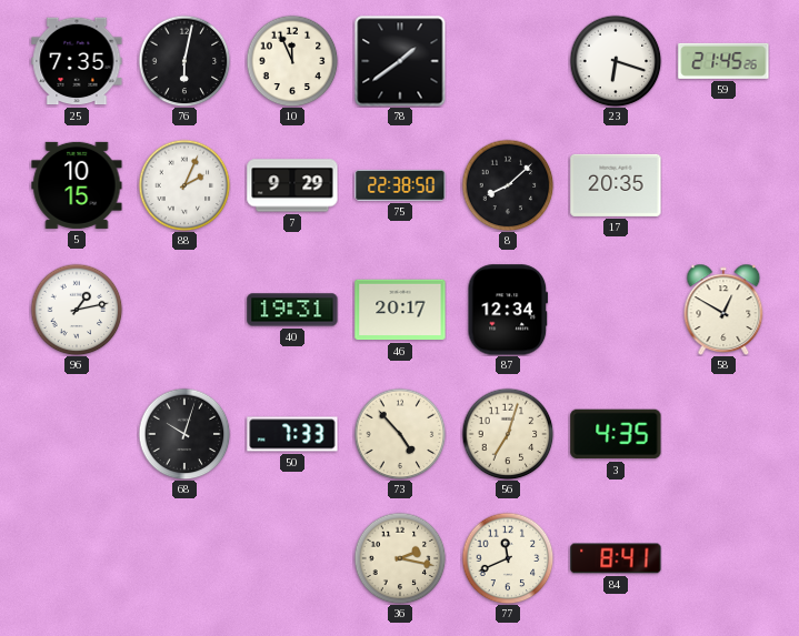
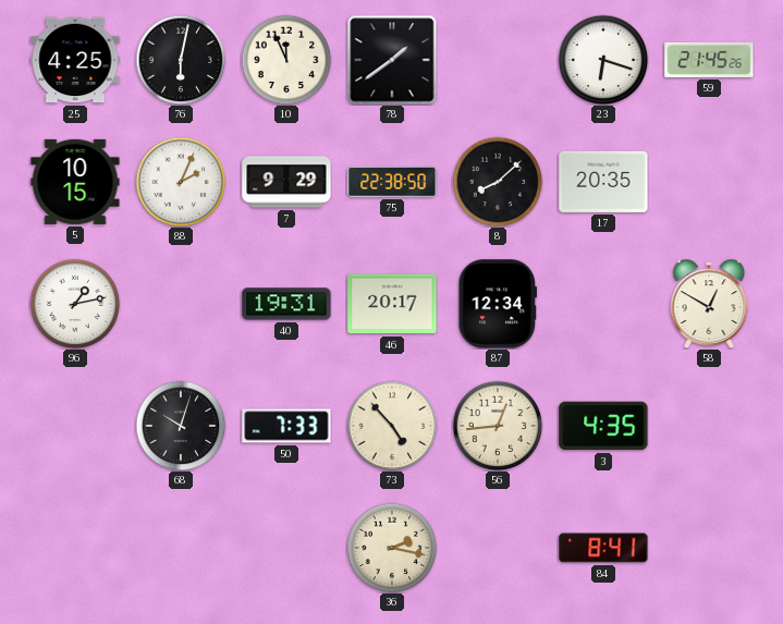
25: 7:35 -> 4:25
56: 7:03 -> 12:44
77: 11:41 -> none
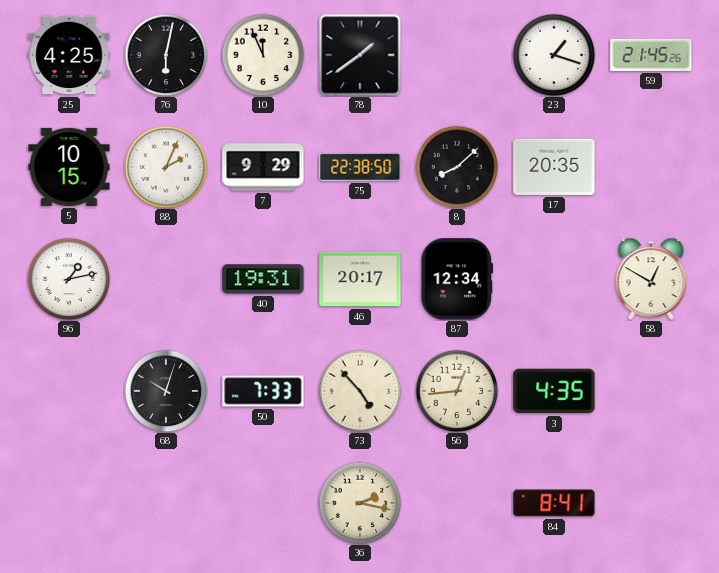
23: 6:18 -> 1:18
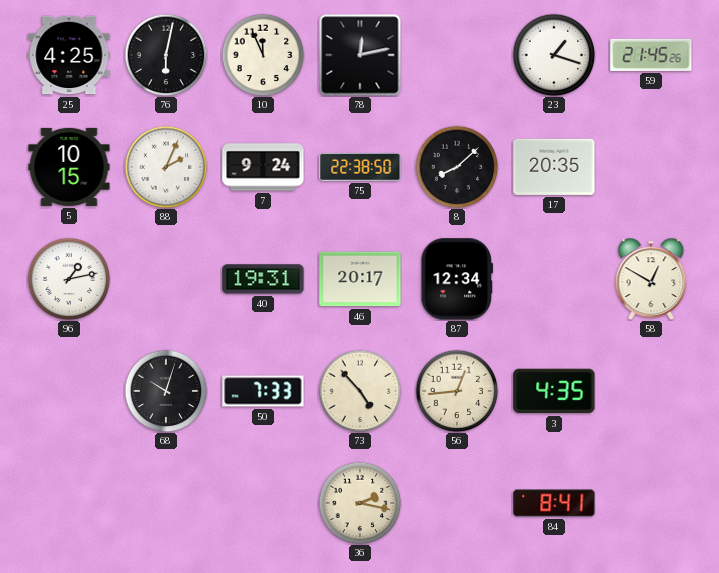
78: 1:39 -> 12:13
7: 9:29 -> 9:24
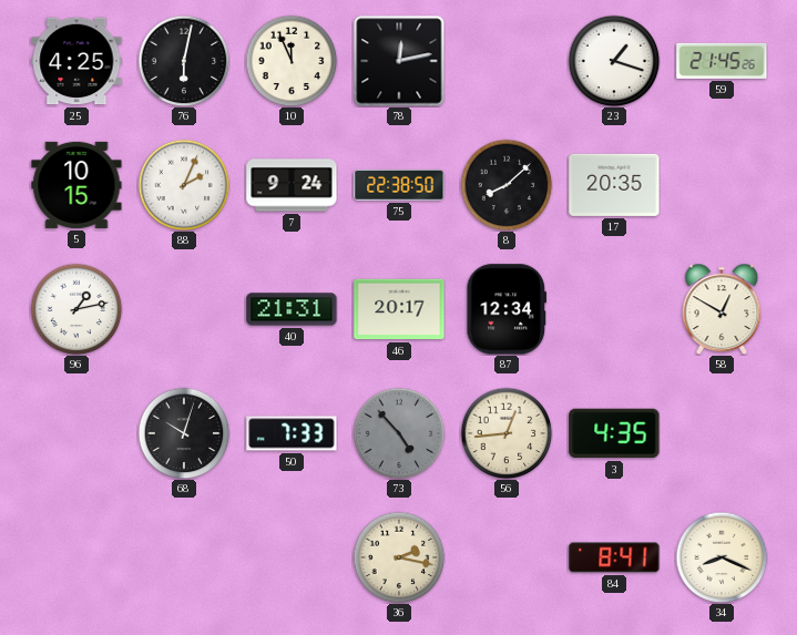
40: 19:31 -> 21:31
73 dial: cream -> grey
34: none -> 8:19
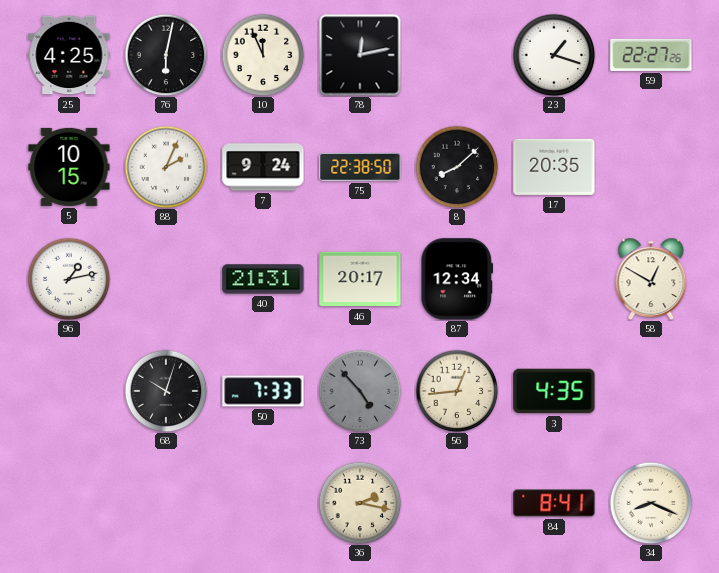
59: 21:45 -> 22:27
